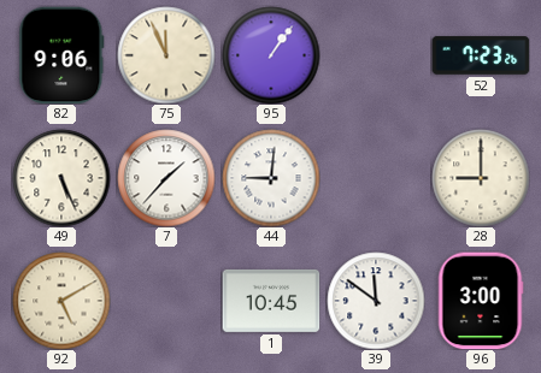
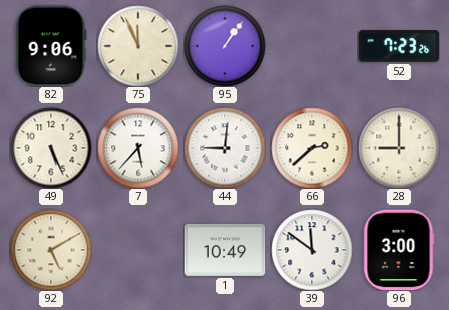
7: 1:37 -> 5:37
66: none -> 2:38
1: 10:45 -> 10:49
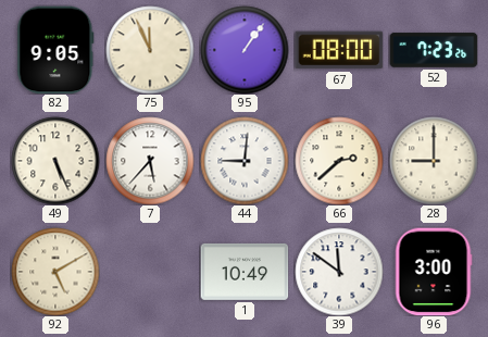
82: 9:06 -> 9:05
67: none -> 08:00
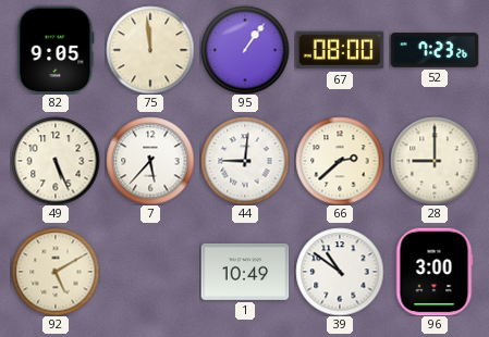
75: 11:56 -> 11:59
39: 11:51 -> 10:51
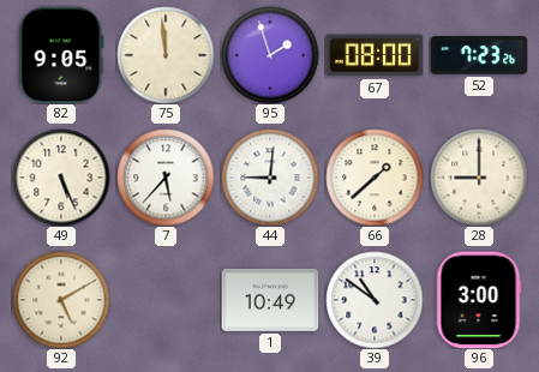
95: 1:06 -> 1:57
66: 2:38 -> 1:38
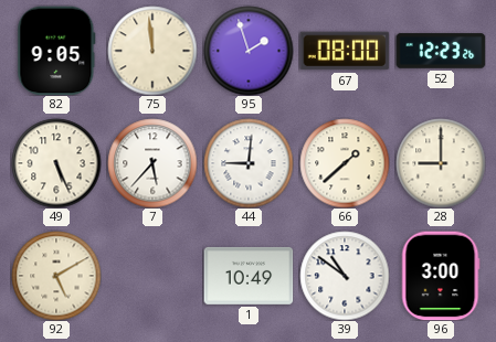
52: 7:23 -> 12:23
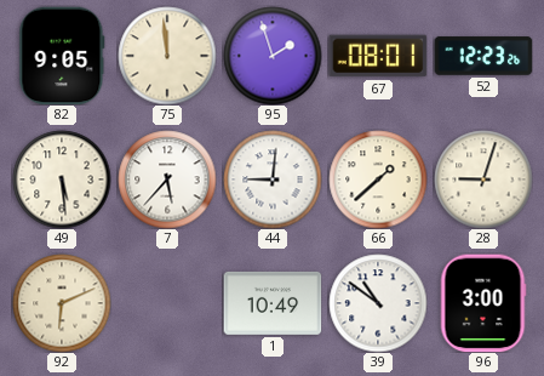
67: 08:00 -> 08:01
49: 5:26 -> 5:29
28: 9:00 -> 9:03
92: 5:10 -> 6:11
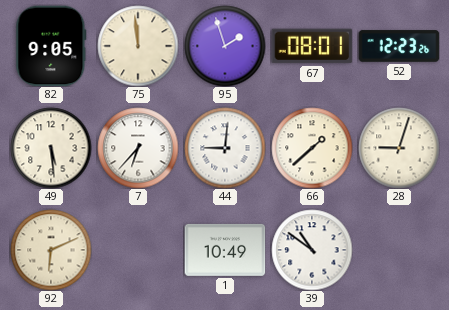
7: 5:37 -> 6:37
96: 3:00 -> none
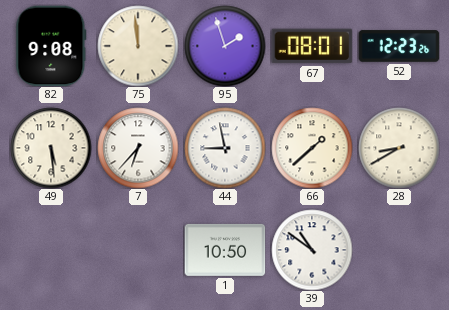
82: 9:05 -> 9:08
44: 9:01 -> 8:58
28: 9:03 -> 8:40
92: 6:11 -> none
1: 10:49 -> 10:50
